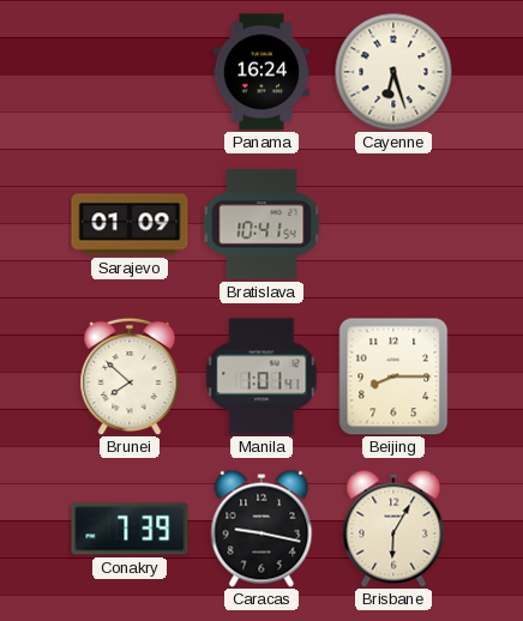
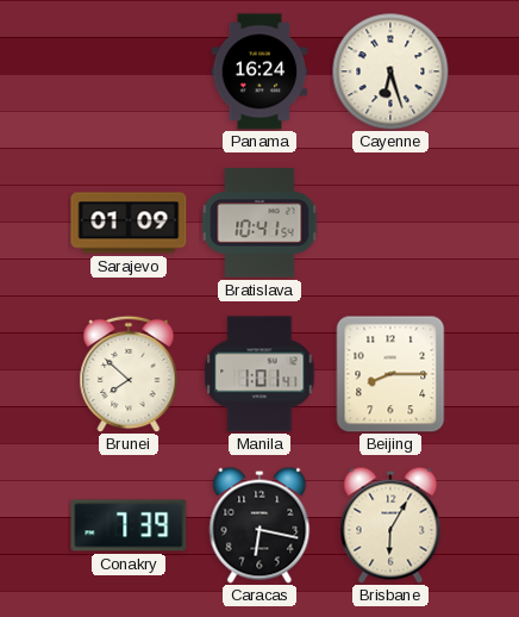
Caracas: 9:17 -> 6:17
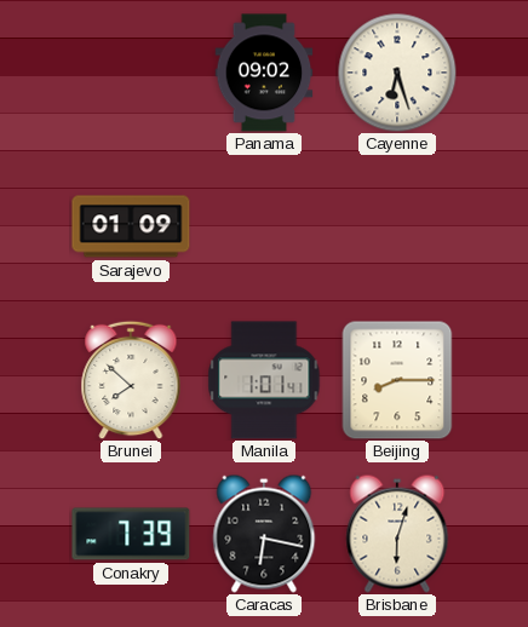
Panama: 16:24 -> 09:02
Bratislava: 10:41 -> none
Brisbane: 6:05 -> 6:03
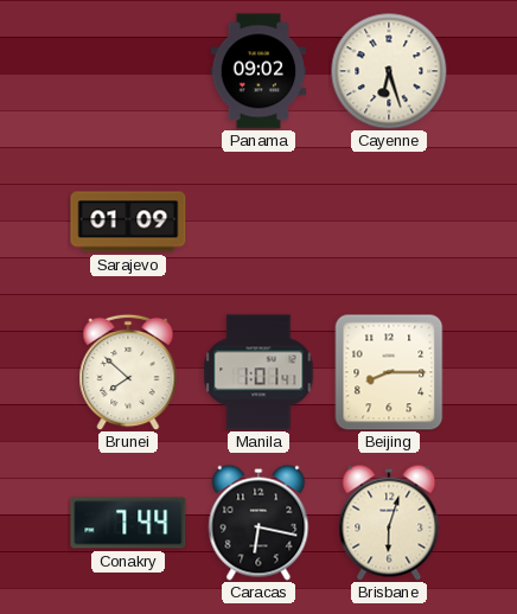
Conakry: 7:39 -> 7:44
